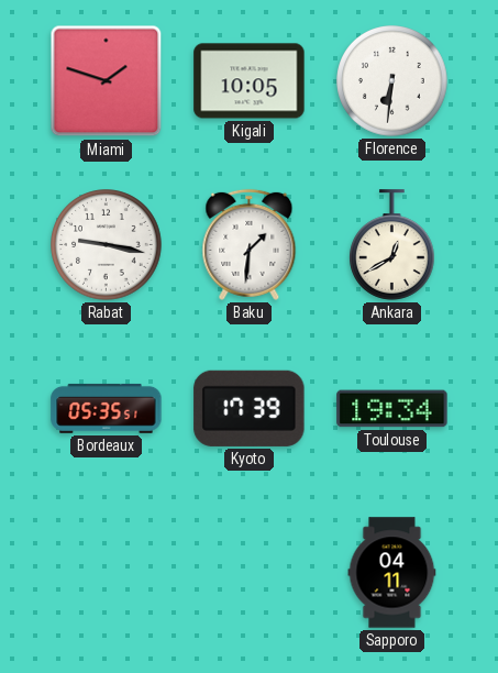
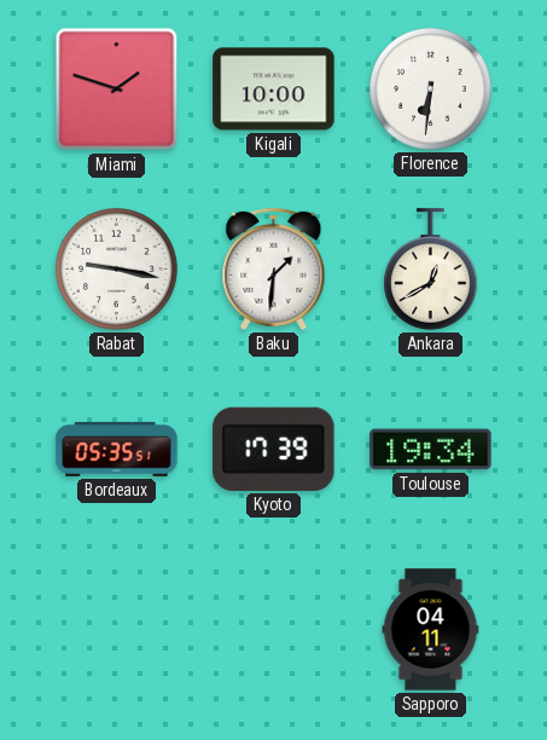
Kigali: 10:05 -> 10:00
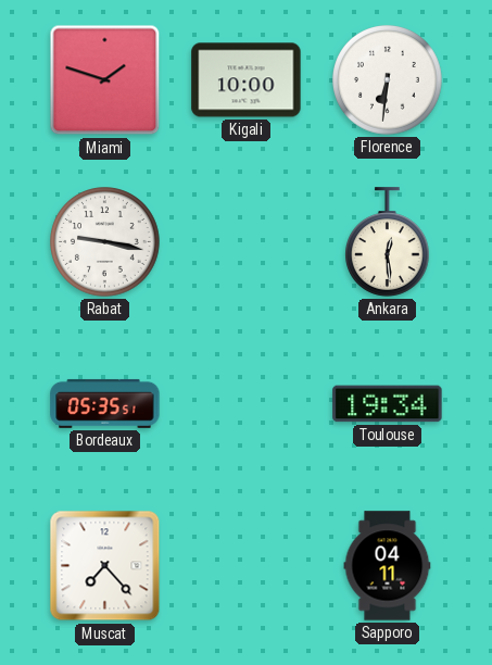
Baku: 1:31 -> none
Ankara: 12:40 -> 12:29
Kyoto: 17:39 -> none
Muscat: none -> 7:23
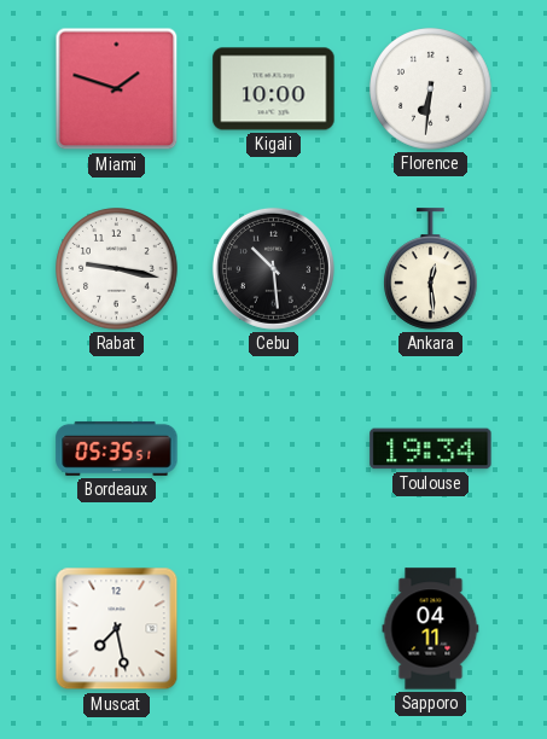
Cebu: none -> 10:29
Muscat: 7:23 -> 7:28
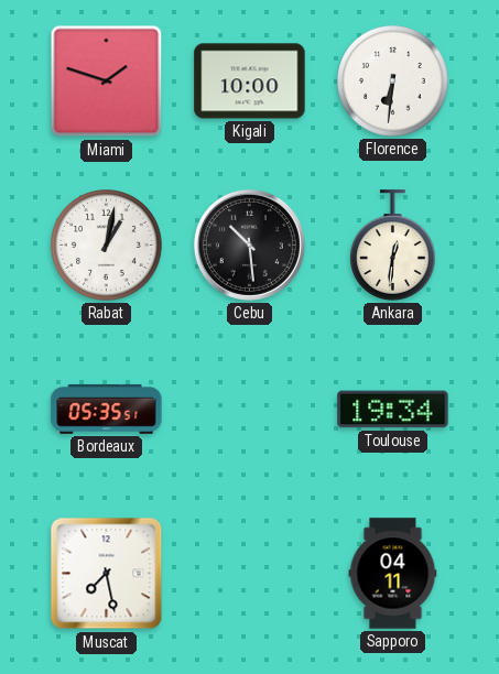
Rabat: 9:17 -> 1:02
Ankara: 12:29 -> 12:31
